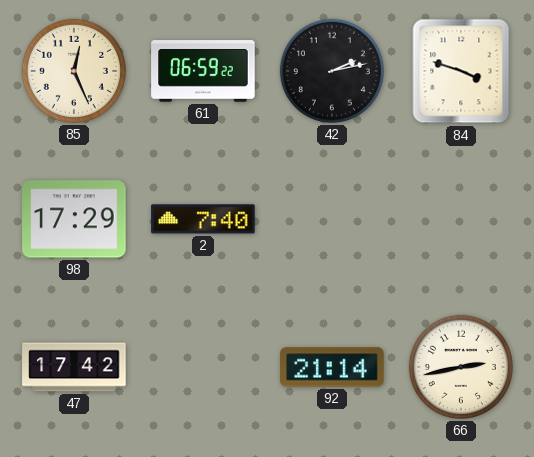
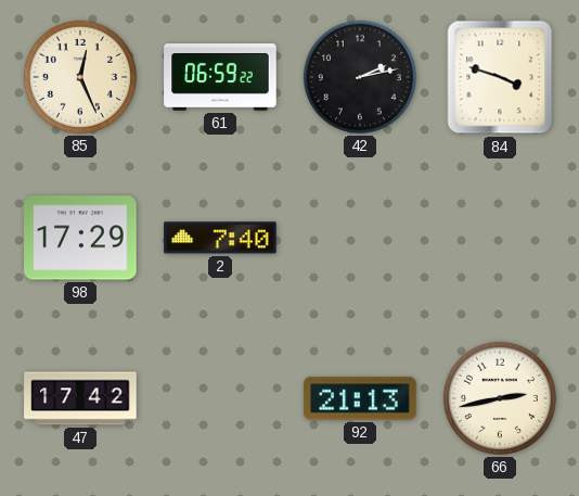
92: 21:14 -> 21:13
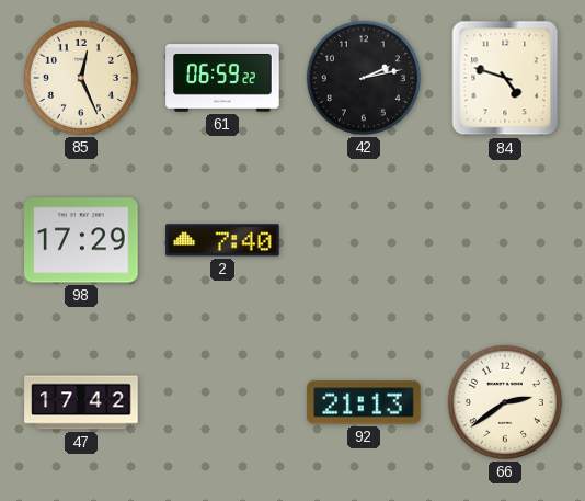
84: 3:48 -> 4:48
66: 2:43 -> 2:39
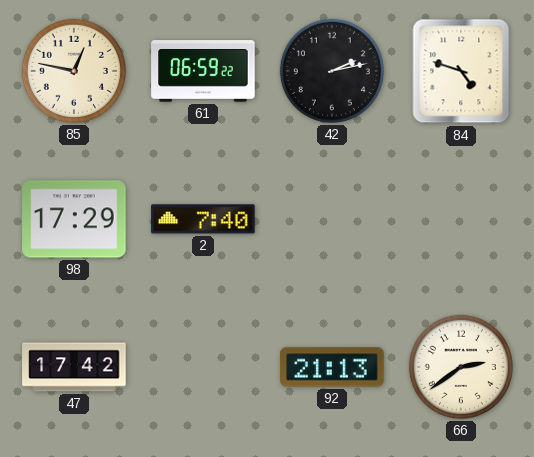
85: 12:26 -> 12:47
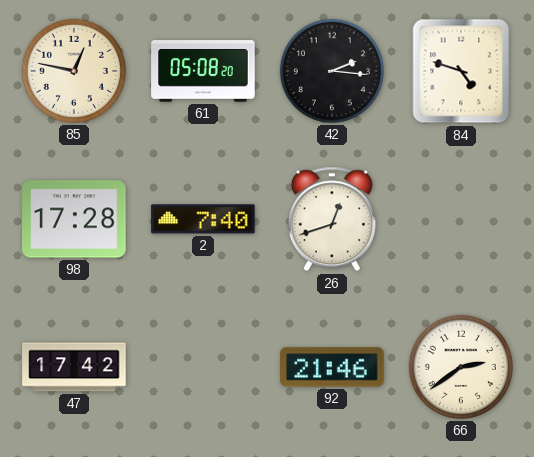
61: 06:59 -> 05:08
42: 2:13 -> 2:16
98: 17:29 -> 17:28
26: none -> 12:42
92: 21:13 -> 21:46
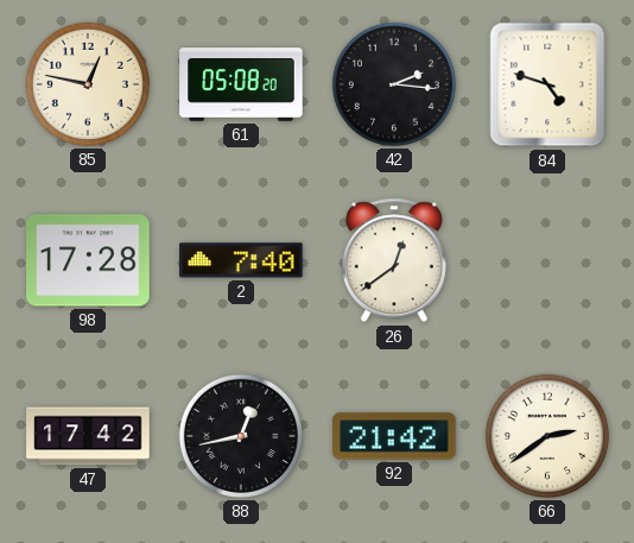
26: 12:42 -> 12:39
88: none -> 12:43
92: 21:46 -> 21:42
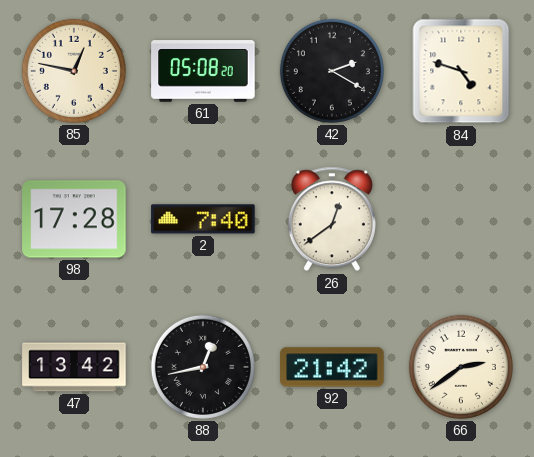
42: 2:16 -> 2:20
47: 17:42 -> 13:42
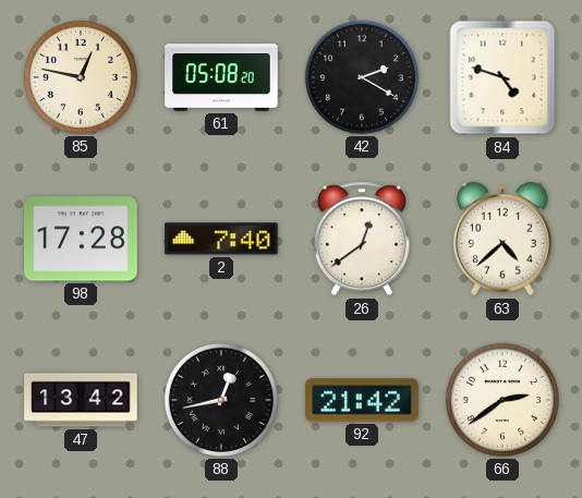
63: none -> 4:38
